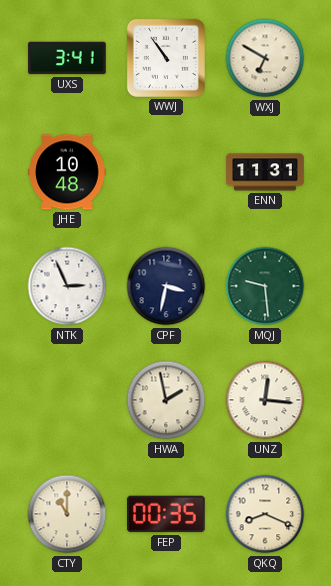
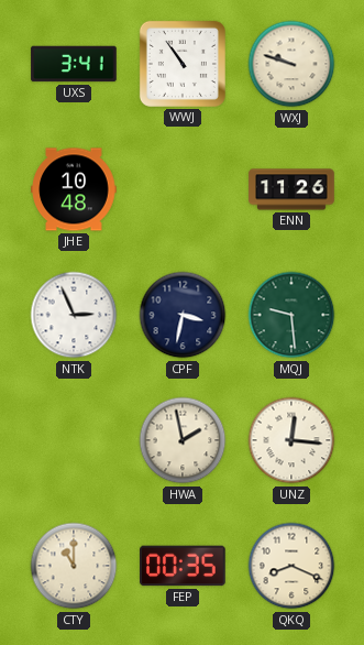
WXJ: 6:50 -> 9:48
ENN: 11:31 -> 11:26
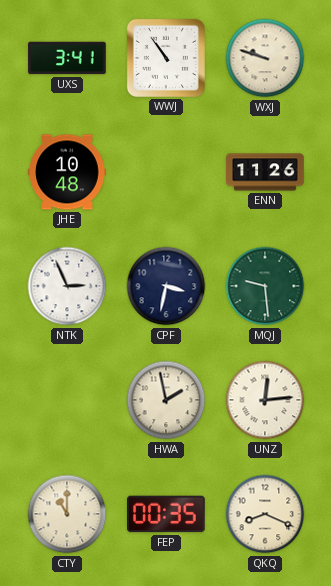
UNZ: 12:16 -> 12:14
